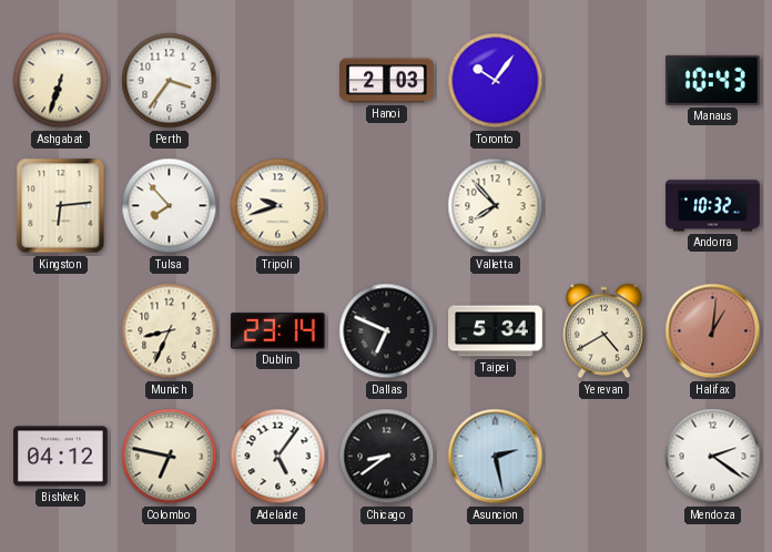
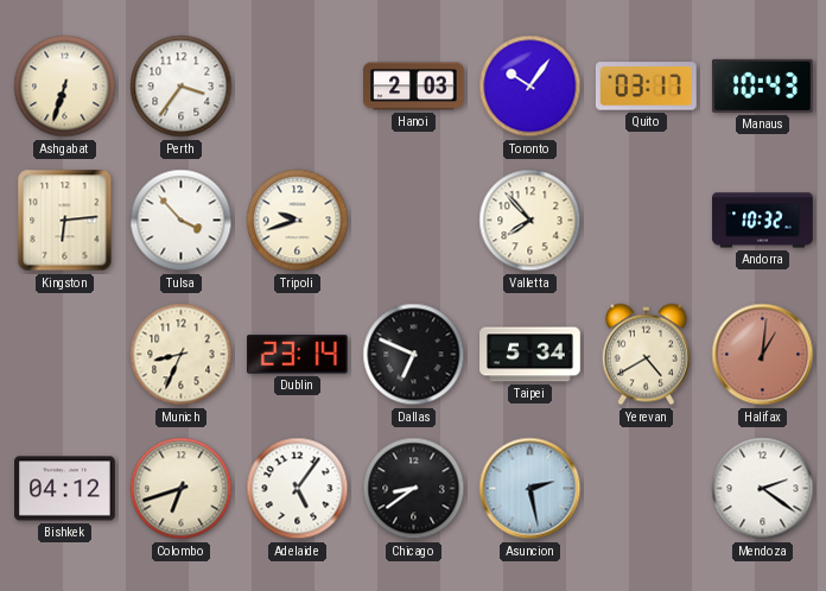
Quito: none -> 03:17
Tulsa: 7:53 -> 3:53
Colombo: 6:47 -> 6:42
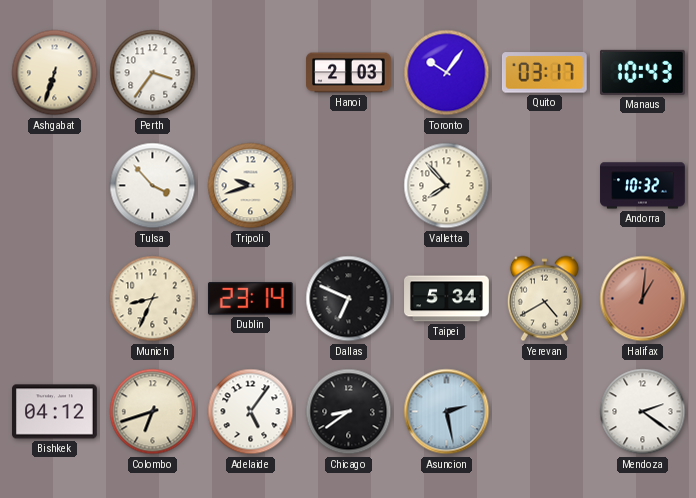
Kingston: 6:14 -> none
